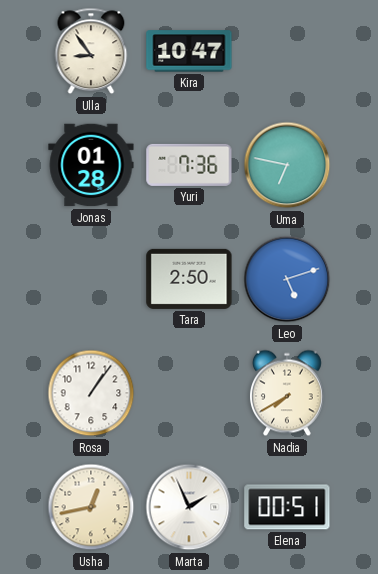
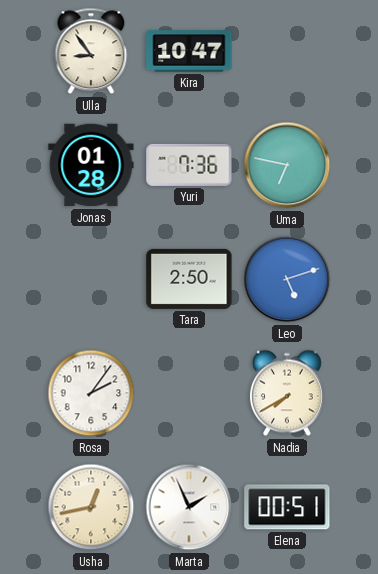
Rosa: 1:06 -> 2:06
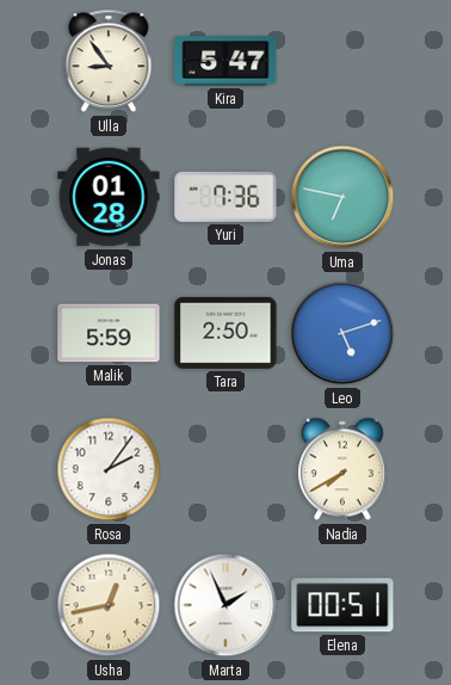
Kira: 10:47 -> 5:47
Malik: none -> 5:59
